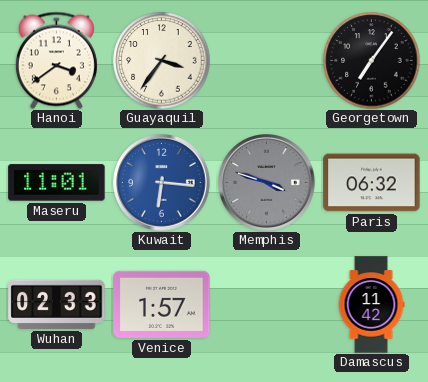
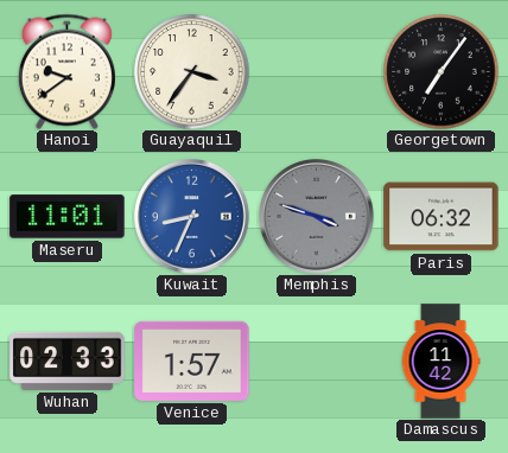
Hanoi: 3:39 -> 9:39
Kuwait: 6:16 -> 8:34
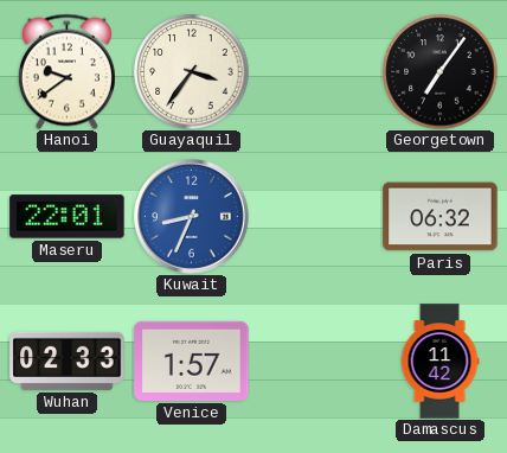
Maseru: 11:01 -> 22:01
Memphis: 3:48 -> none
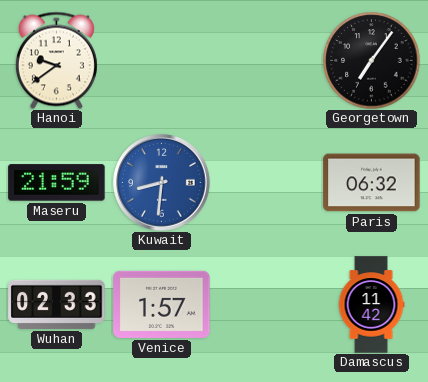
Guayaquil: 3:36 -> none
Maseru: 22:01 -> 21:59
Kuwait: 8:34 -> 8:31
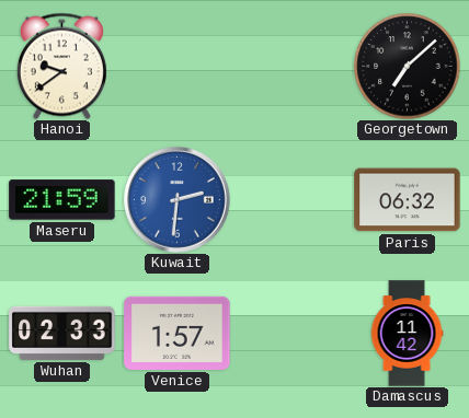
Georgetown: 7:06 -> 7:08
Kuwait: 8:31 -> 2:31
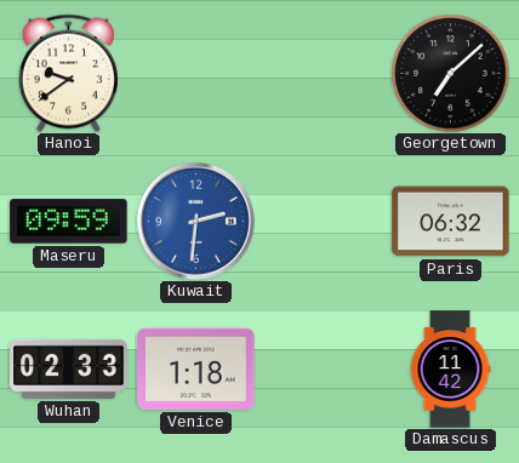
Maseru: 21:59 -> 09:59
Venice: 1:57 -> 1:18
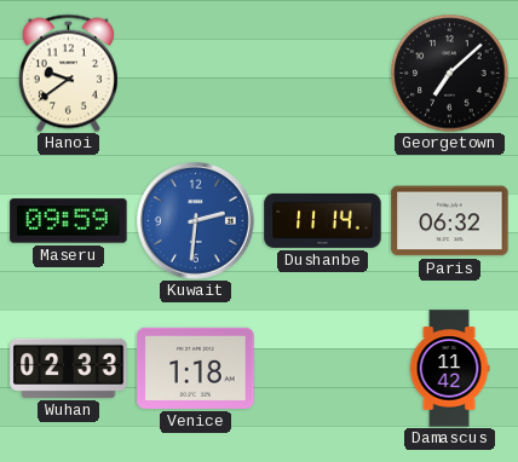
Dushanbe: none -> 11:14
